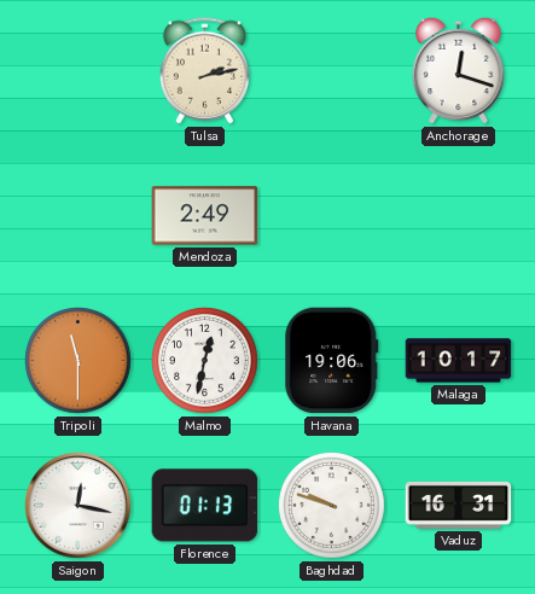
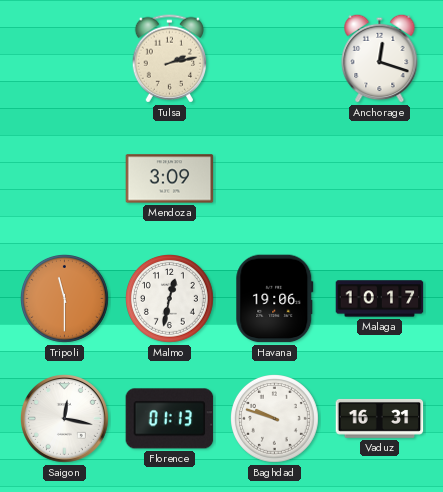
Mendoza: 2:49 -> 3:09
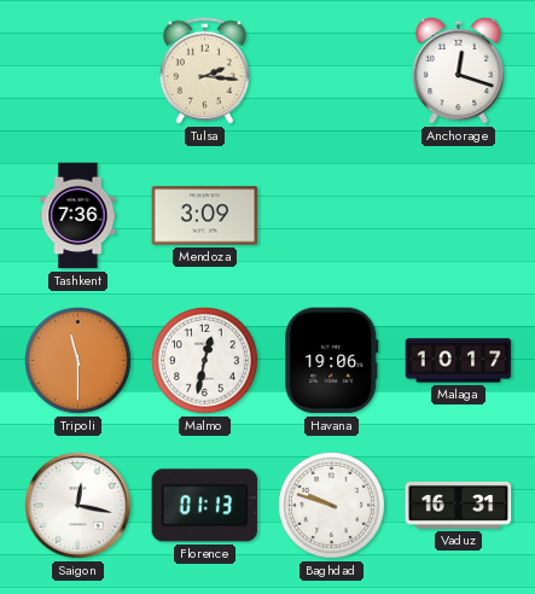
Tulsa: 2:13 -> 2:16
Tashkent: none -> 7:36
